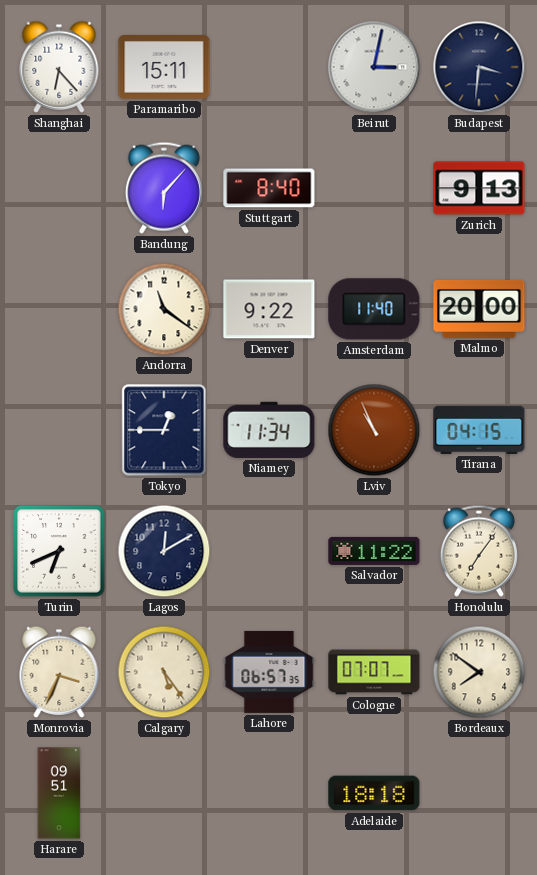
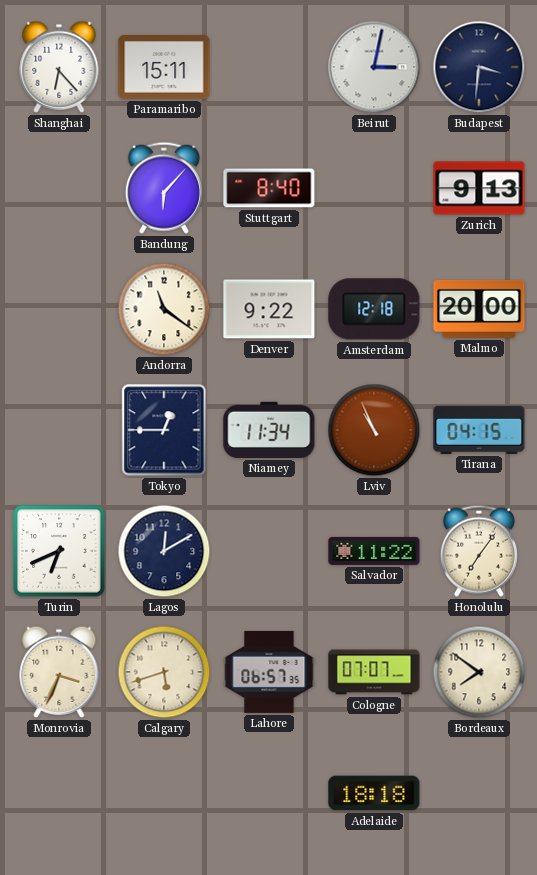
Amsterdam: 11:40 -> 12:18
Calgary: 5:24 -> 5:42
Harare: 09:51 -> none
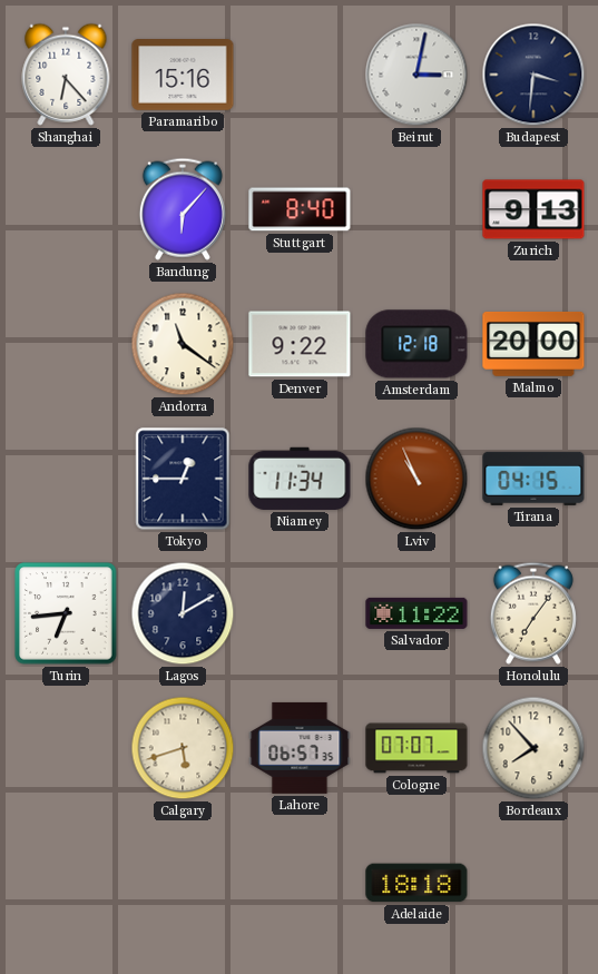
Paramaribo: 15:11 -> 15:16
Turin: 6:41 -> 6:44
Monrovia: 3:34 -> none
Bordeaux: 7:51 -> 7:53
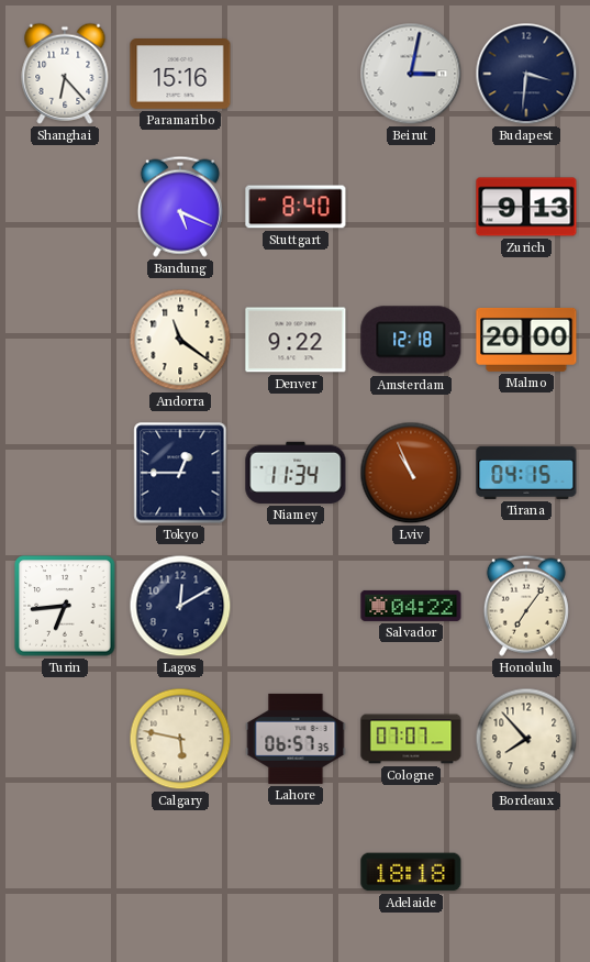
Bandung: 6:07 -> 5:19
Salvador: 11:22 -> 04:22
Calgary: 5:42 -> 5:47
